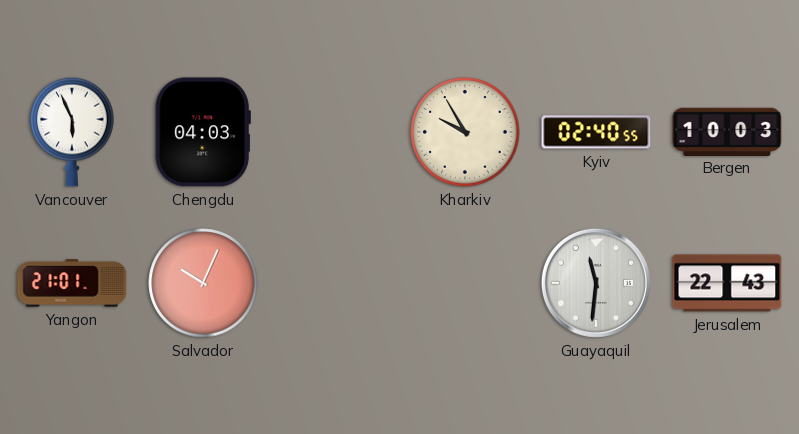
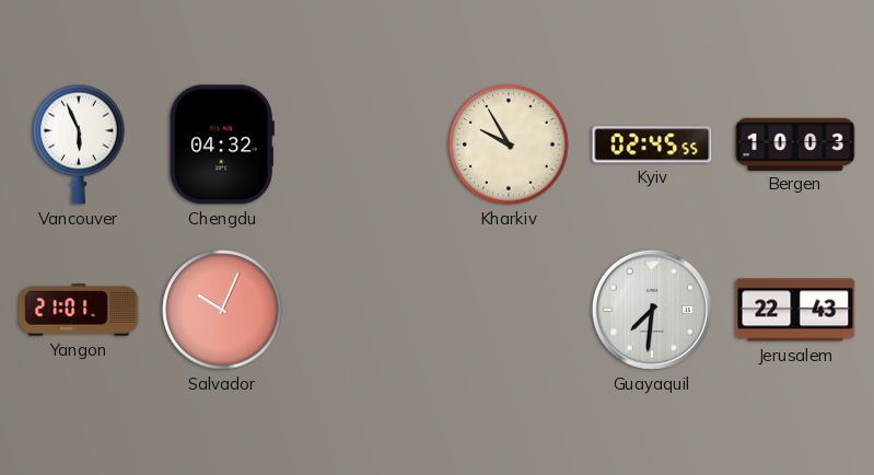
Chengdu: 04:03 -> 04:32
Kyiv: 02:40 -> 02:45
Guayaquil: 11:31 -> 7:31
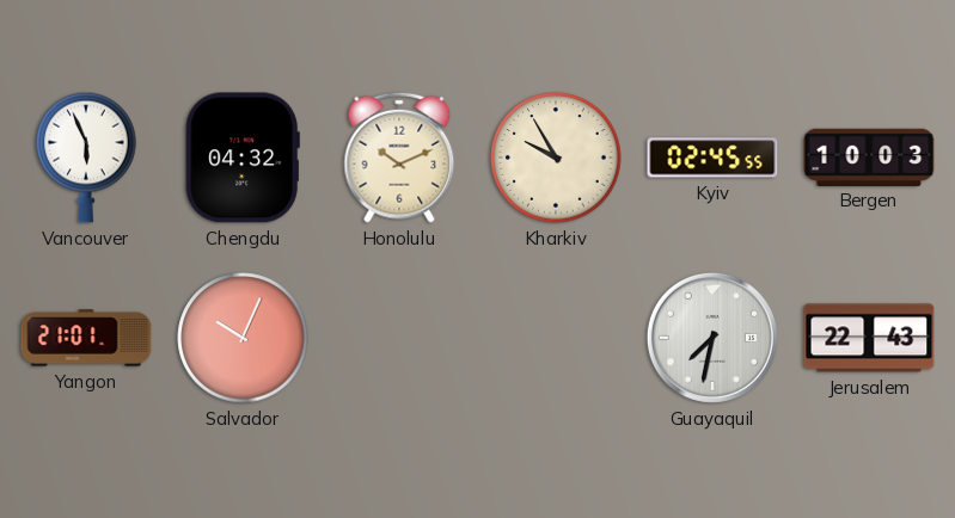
Honolulu: none -> 10:11
Guayaquil: 7:31 -> 7:32
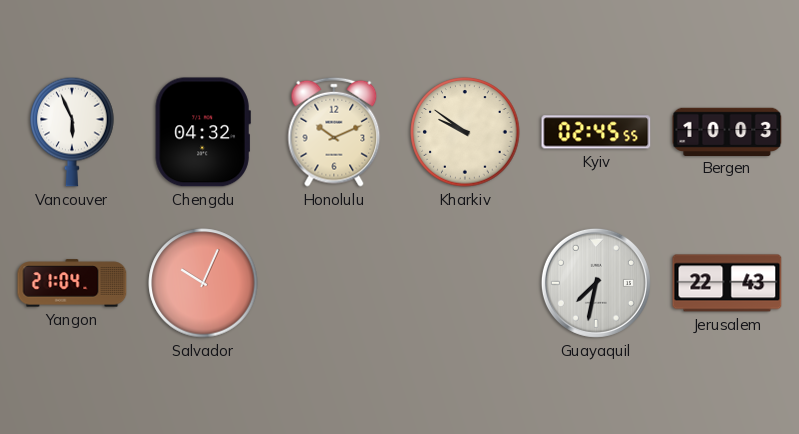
Kharkiv: 9:55 -> 9:51
Yangon: 21:01 -> 21:04
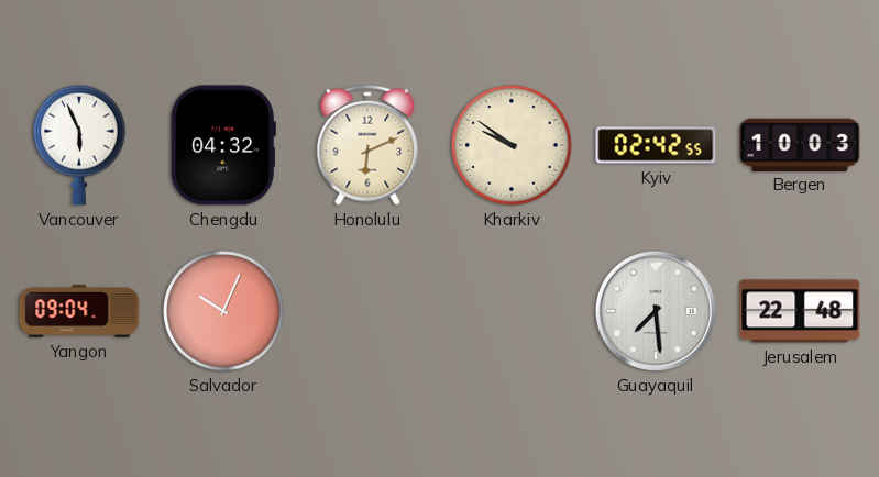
Honolulu: 10:11 -> 6:11
Kyiv: 02:45 -> 02:42
Yangon: 21:04 -> 09:04
Guayaquil: 7:32 -> 7:29
Jerusalem: 22:43 -> 22:48
